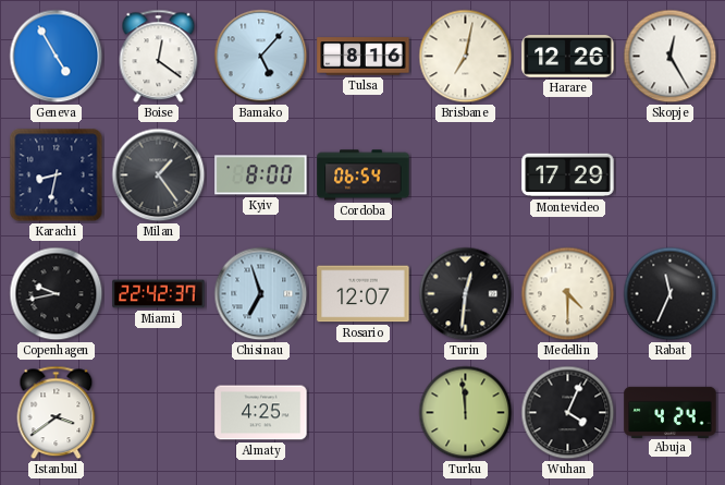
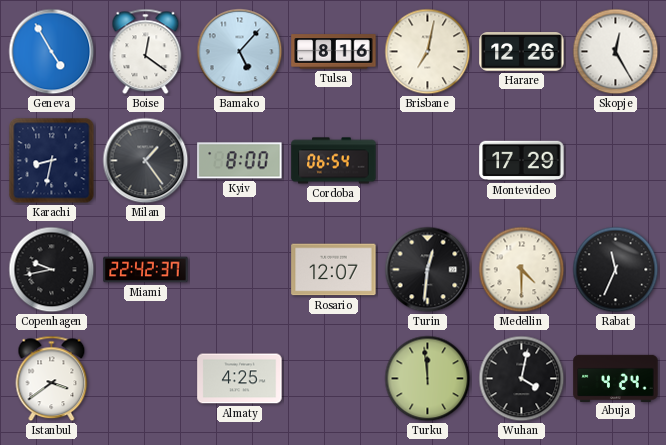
Chisinau: 6:57 -> none
Wuhan: 4:04 -> 4:02
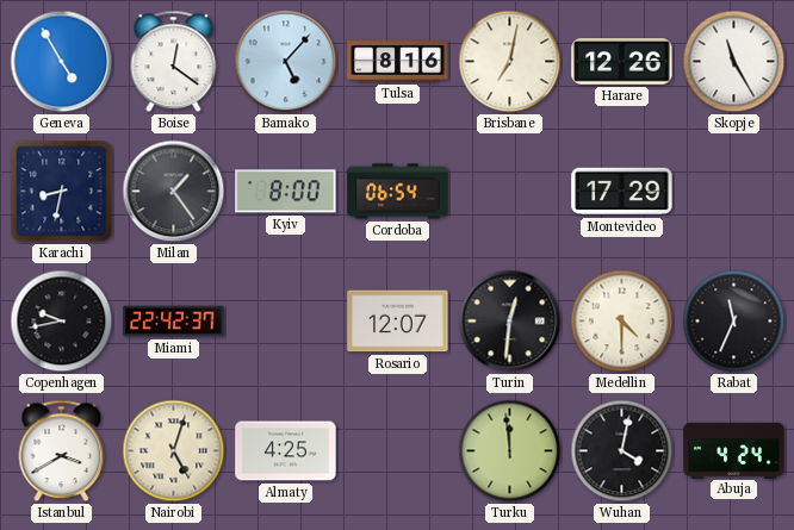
Skopje: 12:25 -> 11:25
Istanbul: 3:39 -> 3:40
Nairobi: none -> 5:03
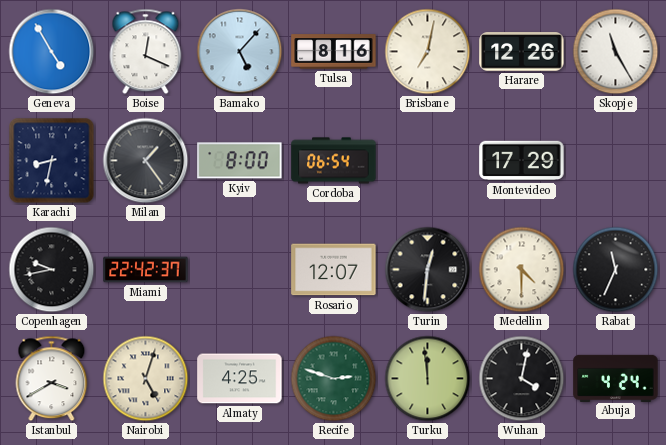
Boise: 12:21 -> 12:19
Recife: none -> 2:48
